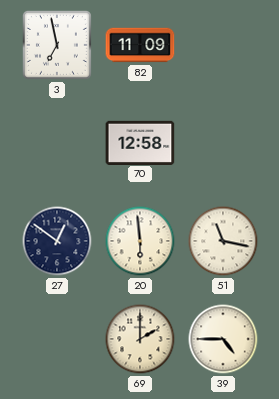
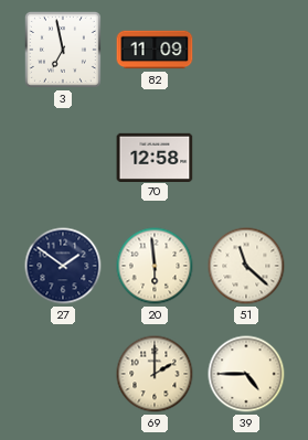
27: 12:51 -> 1:51
51: 11:17 -> 11:22
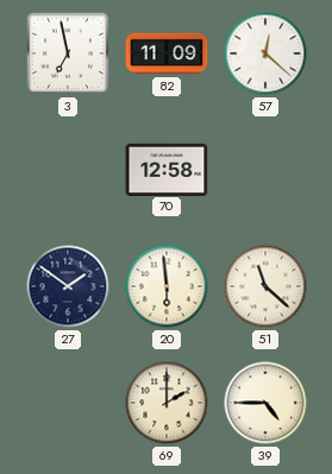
57: none -> 12:22
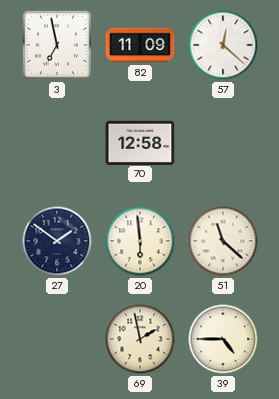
69: 2:00 -> 1:58
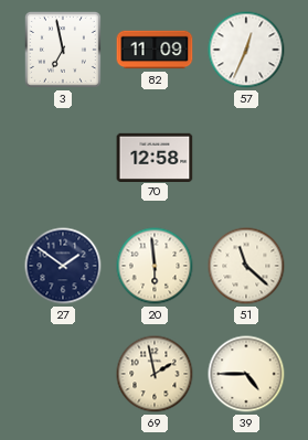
57: 12:22 -> 12:34
